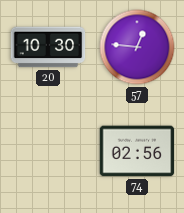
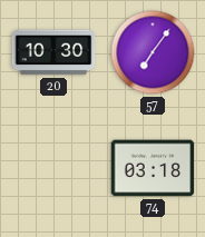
57: 12:46 -> 7:06
74: 02:56 -> 03:18
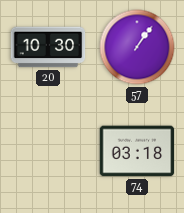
57: 7:06 -> 1:06
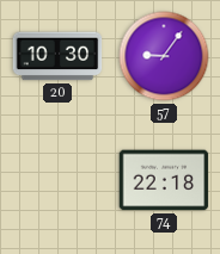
57: 1:06 -> 9:06
74: 03:18 -> 22:18
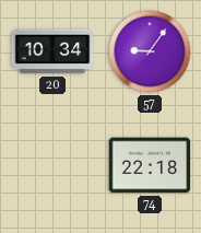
20: 10:30 -> 10:34
